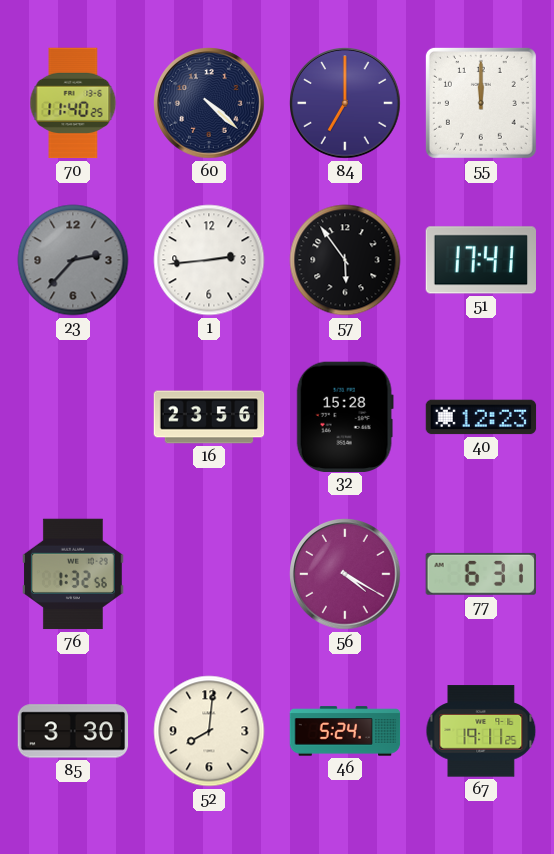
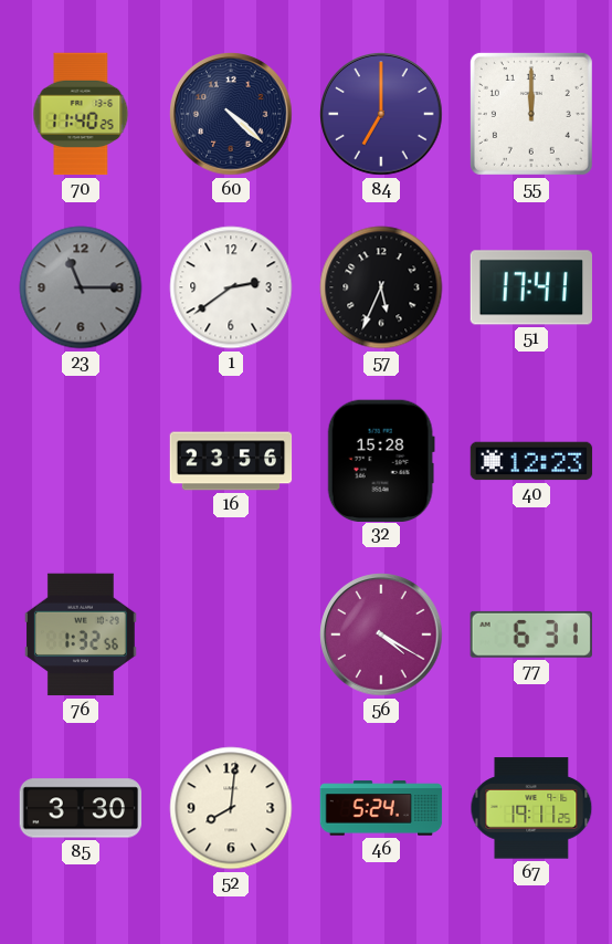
23: 2:37 -> 11:15
1: 2:44 -> 2:39
57: 5:54 -> 5:34
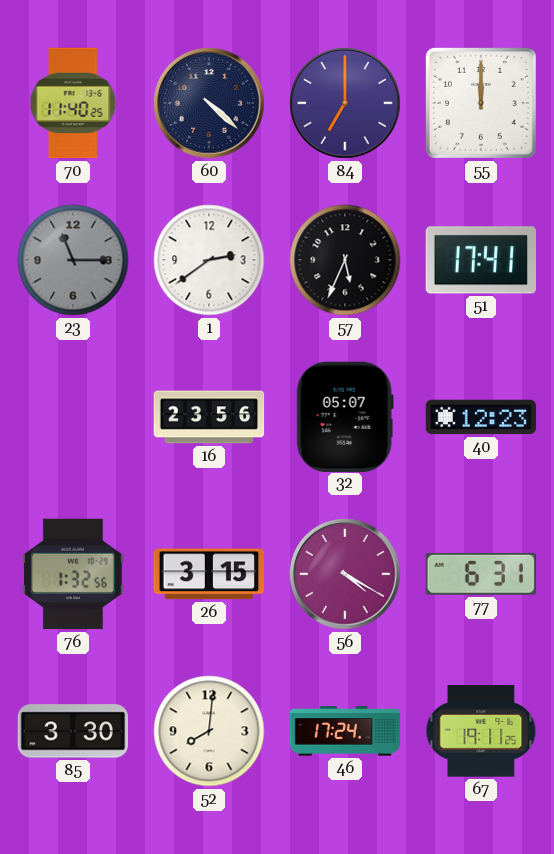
32: 15:28 -> 05:07
26: none -> 3:15
46: 5:24 -> 17:24
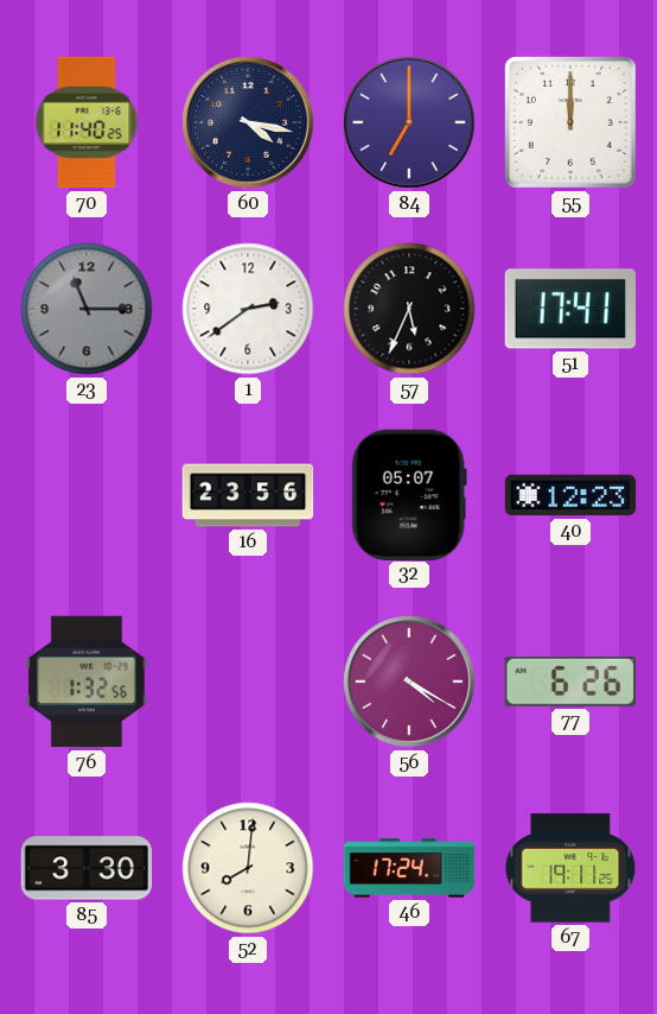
60: 4:22 -> 4:17
26: 3:15 -> none
77: 6:31 -> 6:26
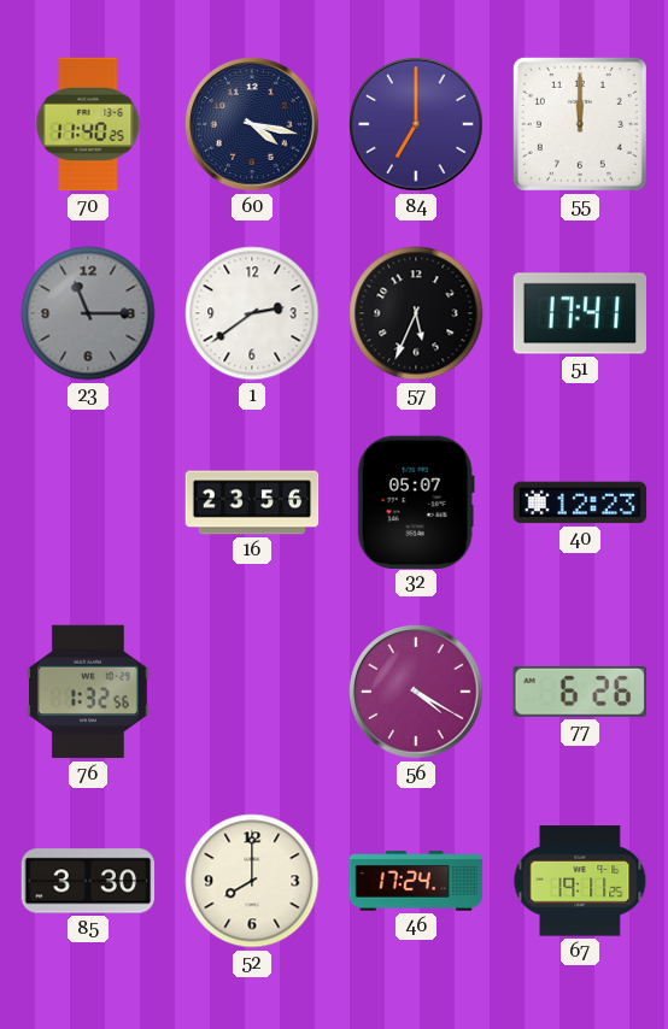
52: 8:01 -> 8:00
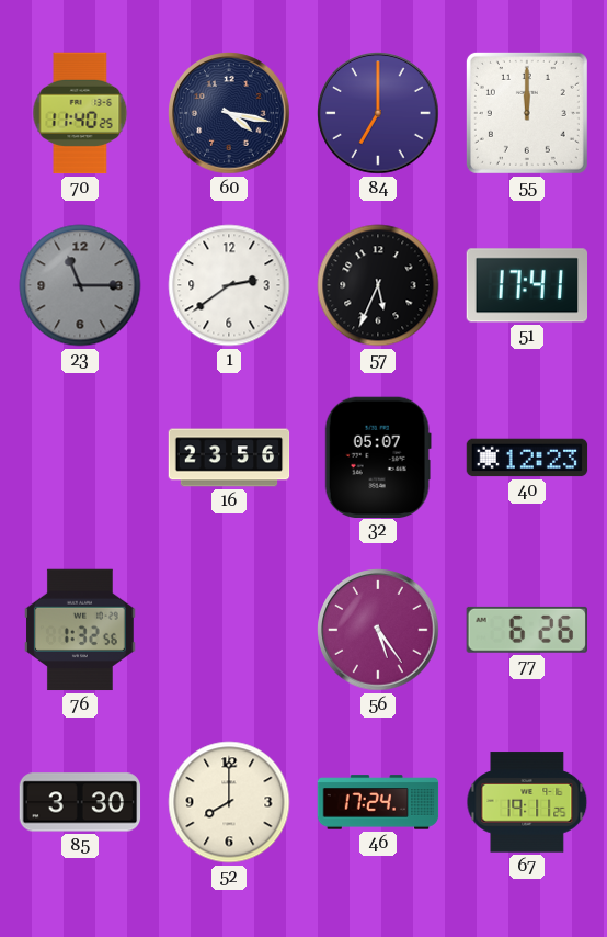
56: 4:20 -> 5:24
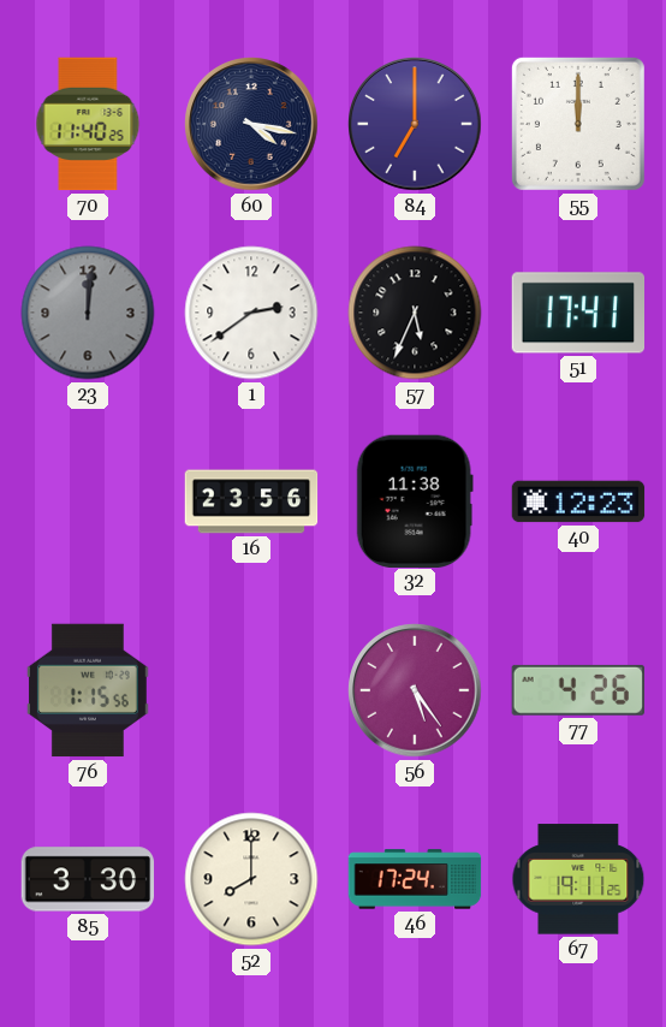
23: 11:15 -> 12:01
32: 05:07 -> 11:38
76: 1:32 -> 1:15
77: 6:26 -> 4:26
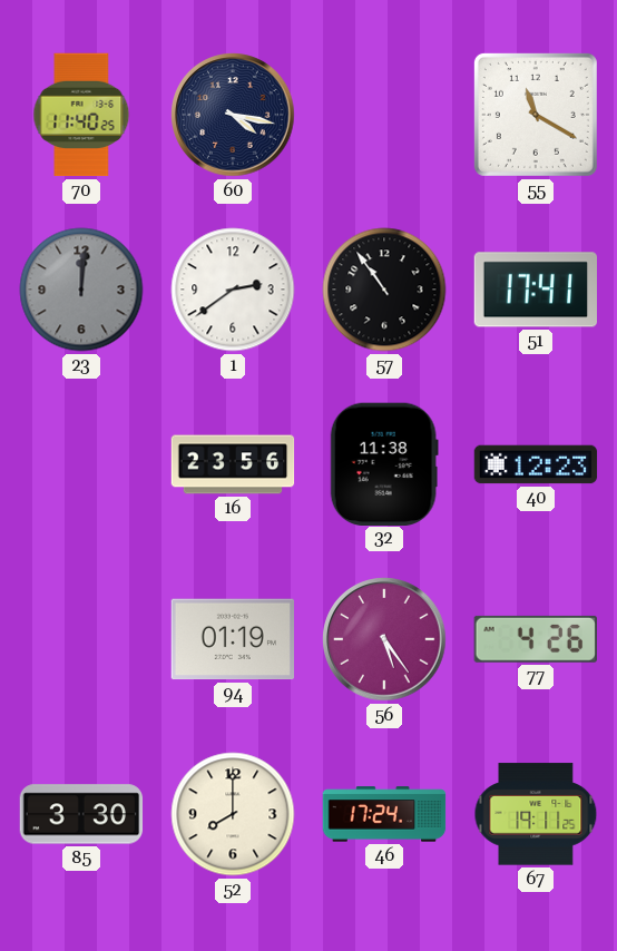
84: 7:00 -> none
55: 12:00 -> 11:20
57: 5:34 -> 10:54
76: 1:15 -> none
94: none -> 01:19
